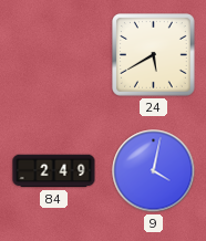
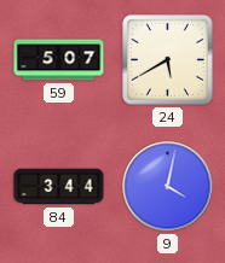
59: none -> 5:07
84: 2:49 -> 3:44
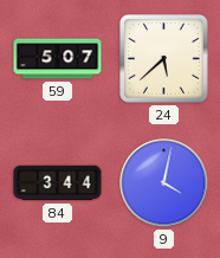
24: 5:40 -> 5:38
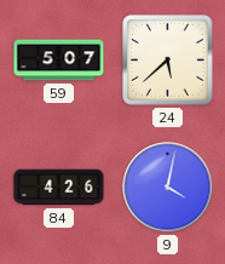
84: 3:44 -> 4:26
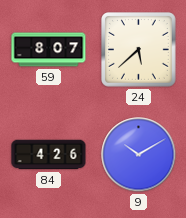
59: 5:07 -> 8:07
9: 4:02 -> 10:10
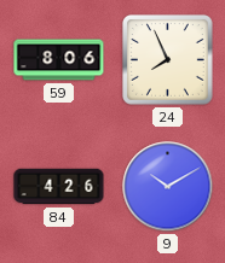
59: 8:07 -> 8:06
24: 5:38 -> 7:56
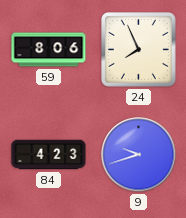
84: 4:26 -> 4:23
9: 10:10 -> 9:42
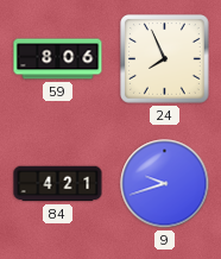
84: 4:23 -> 4:21
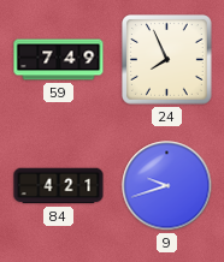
59: 8:06 -> 7:49
